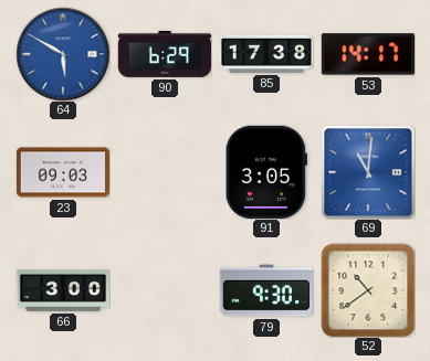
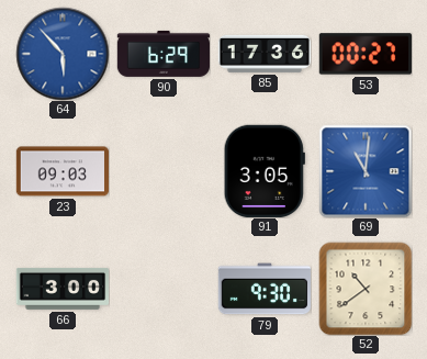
64: 5:50 -> 5:53
85: 17:38 -> 17:36
53: 14:17 -> 00:27
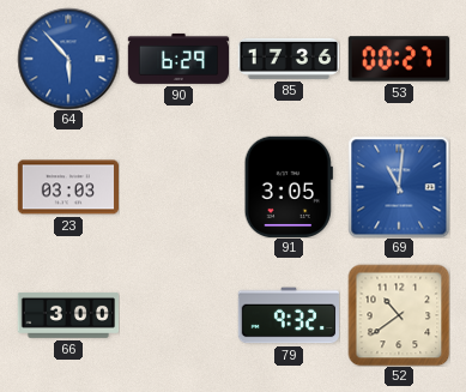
23: 09:03 -> 03:03
79: 9:30 -> 9:32
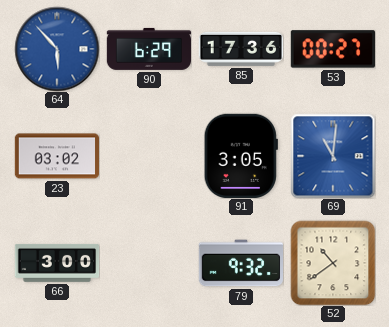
23: 03:03 -> 03:02
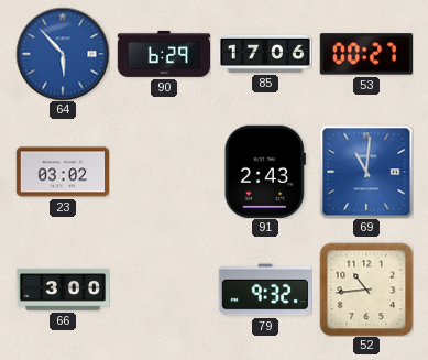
85: 17:36 -> 17:06
91: 3:05 -> 2:43
52: 10:39 -> 10:44
